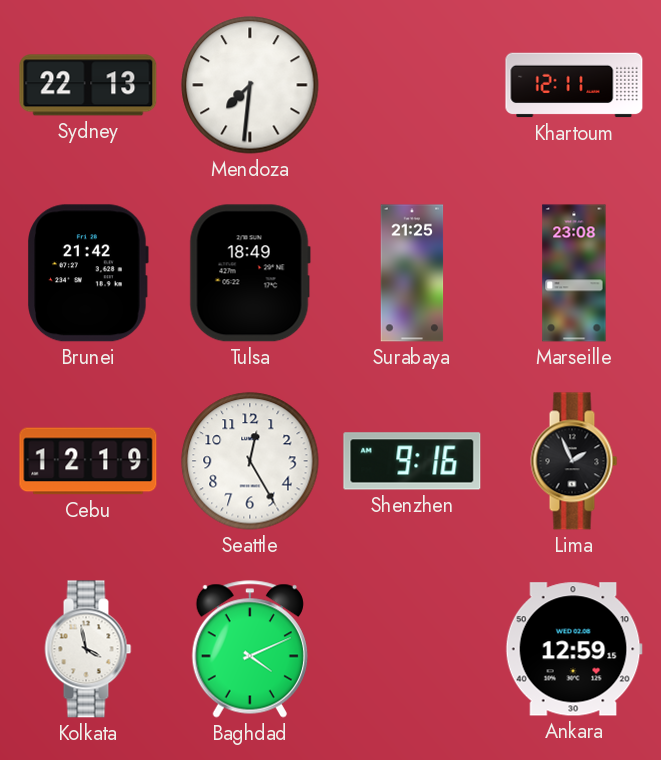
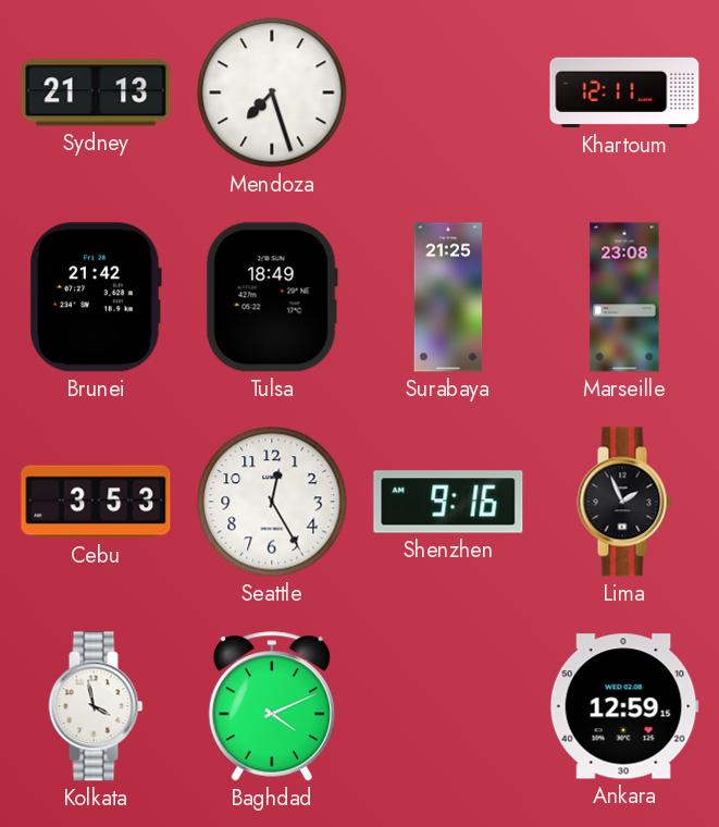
Sydney: 22:13 -> 21:13
Mendoza: 7:31 -> 7:27
Cebu: 12:19 -> 3:53
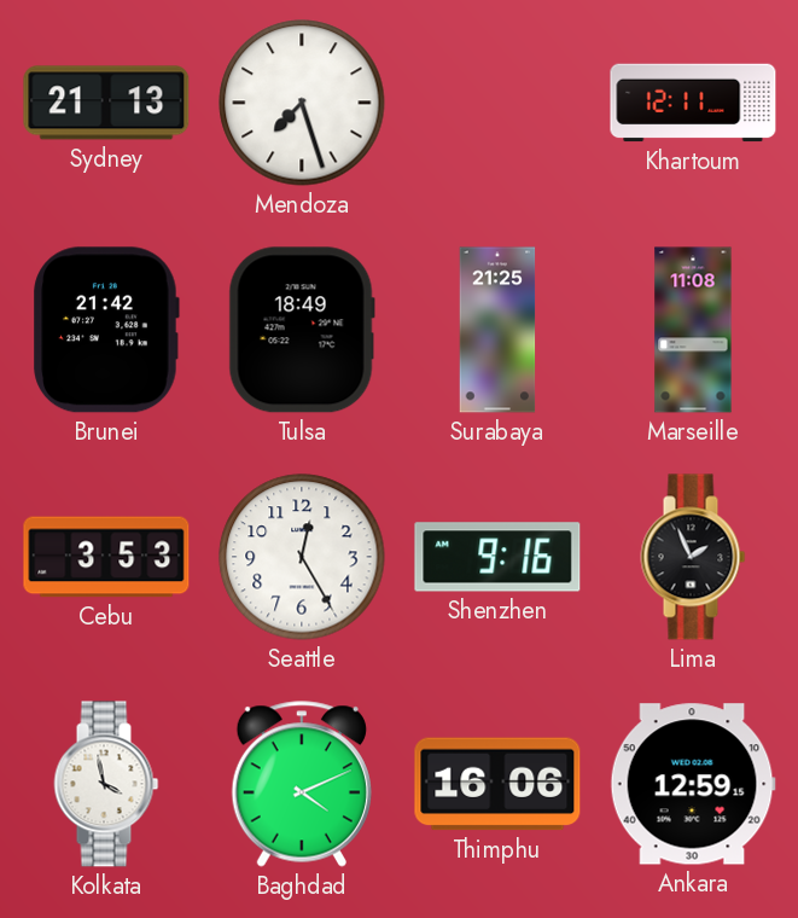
Marseille: 23:08 -> 11:08
Thimphu: none -> 16:06
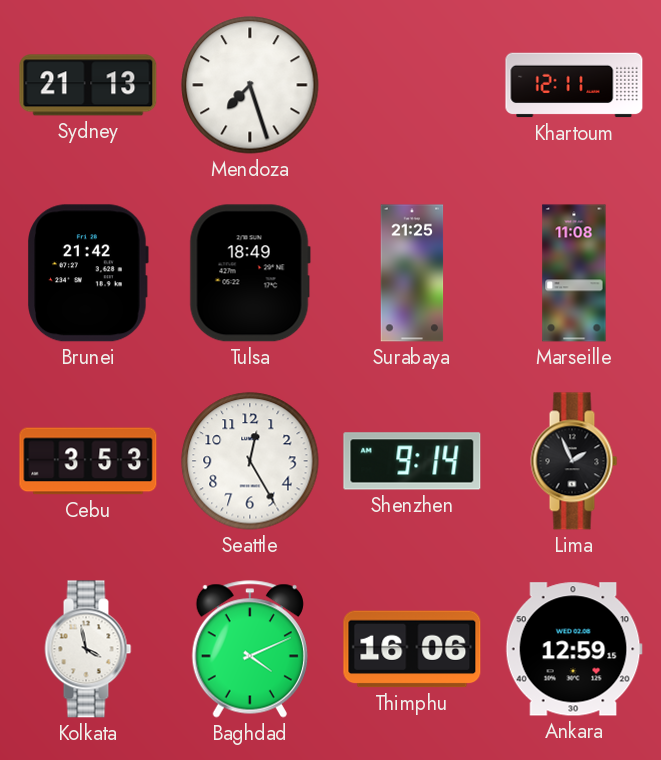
Shenzhen: 9:16 -> 9:14
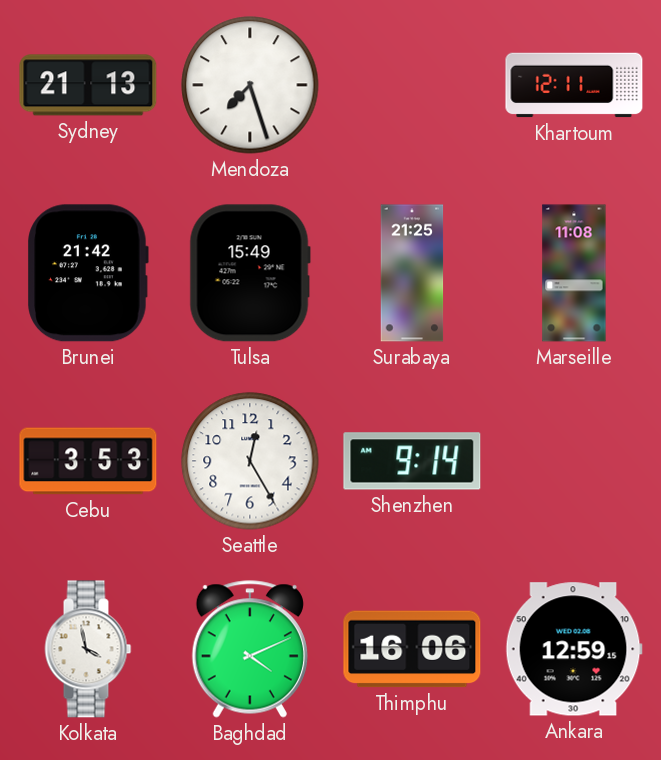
Tulsa: 18:49 -> 15:49
Lima: 1:56 -> none
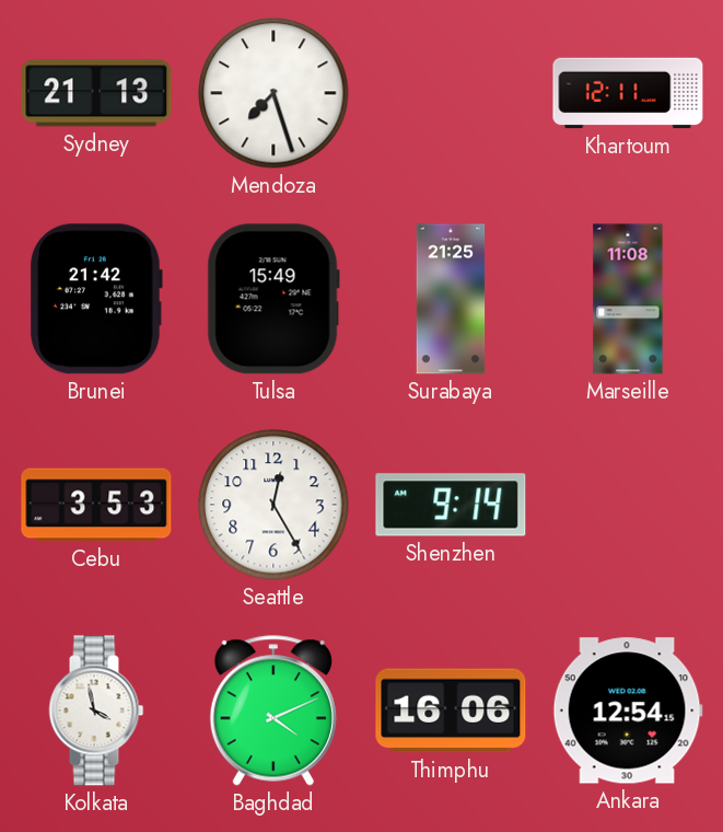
Ankara: 12:59 -> 12:54
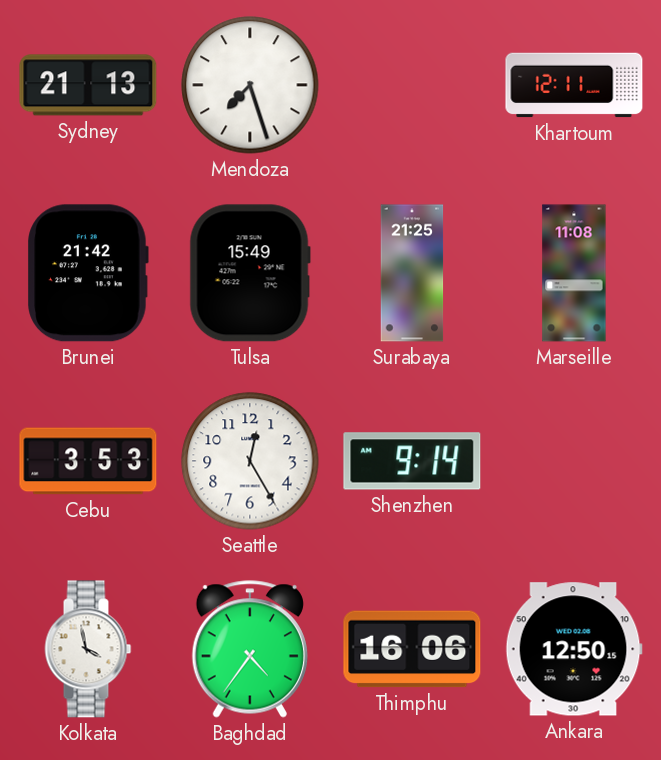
Baghdad: 4:11 -> 4:36
Ankara: 12:54 -> 12:50
